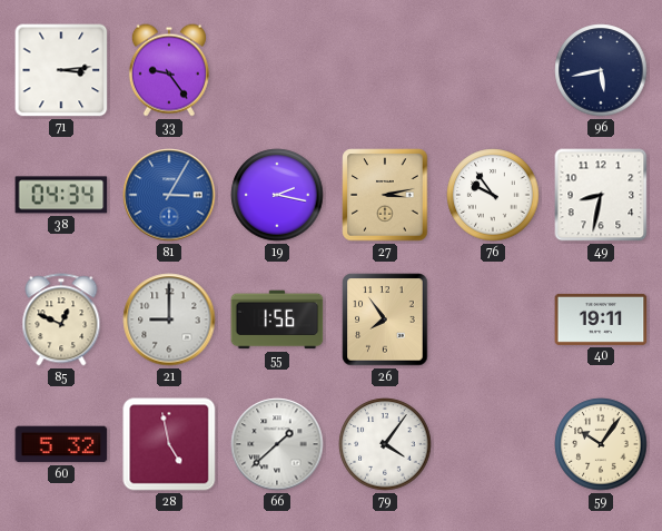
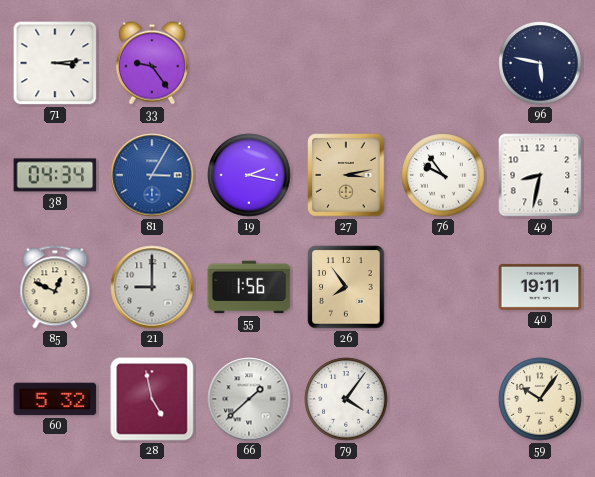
96: 5:43 -> 5:47
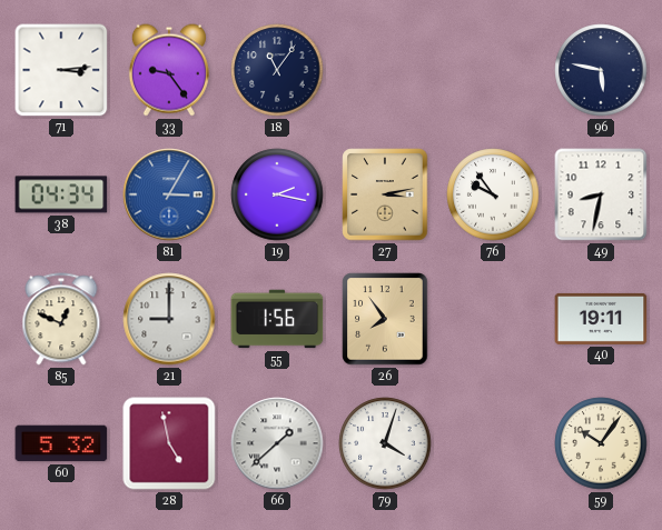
18: none -> 11:06
79: 4:06 -> 4:03
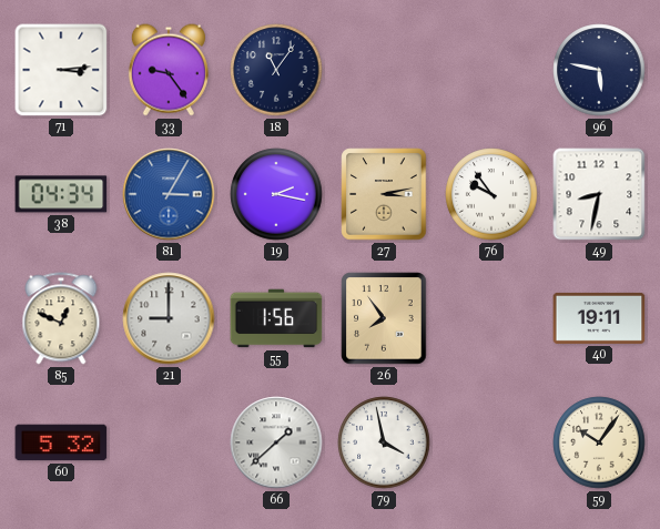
28: 4:58 -> none
79: 4:03 -> 3:58
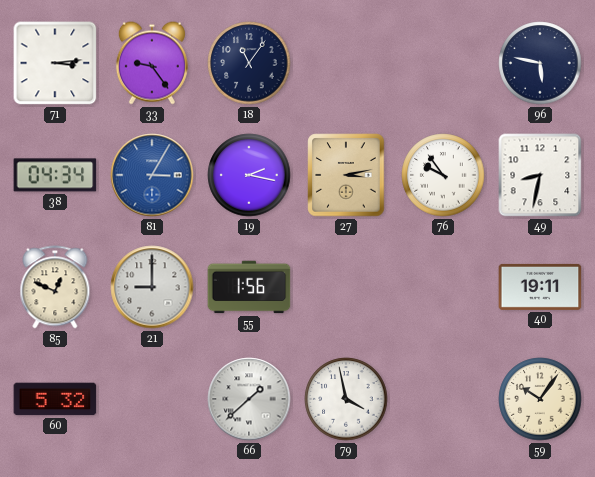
26: 7:54 -> none
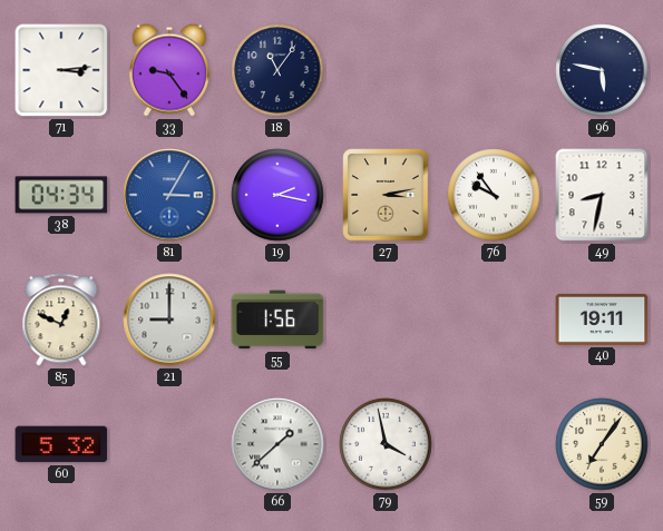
59: 10:06 -> 7:06
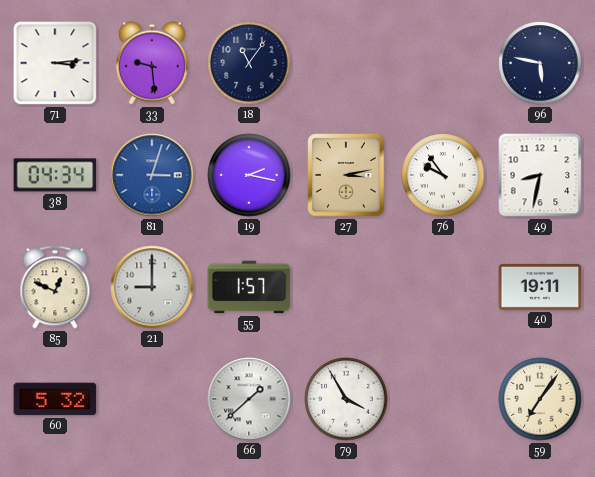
33: 9:24 -> 9:29
81: 3:05 -> 3:03
55: 1:56 -> 1:57
79: 3:58 -> 3:55
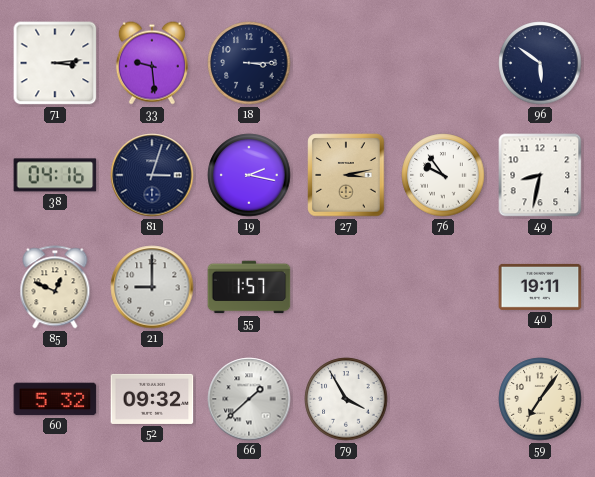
18: 11:06 -> 3:15
96: 5:47 -> 5:51
38: 04:34 -> 04:16
81 dial: blue -> navy
52: none -> 09:32
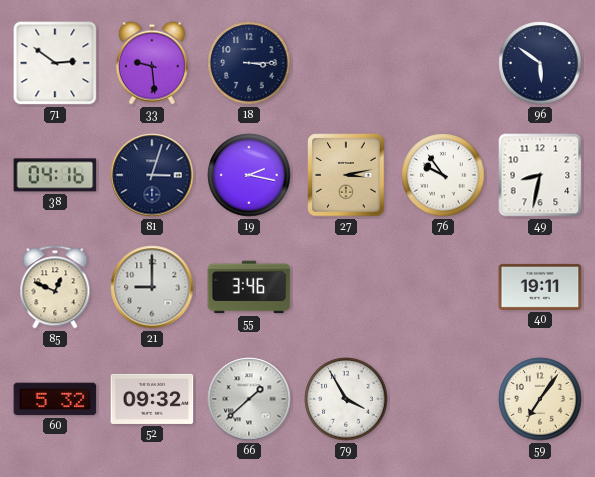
71: 3:14 -> 2:51
55: 1:57 -> 3:46
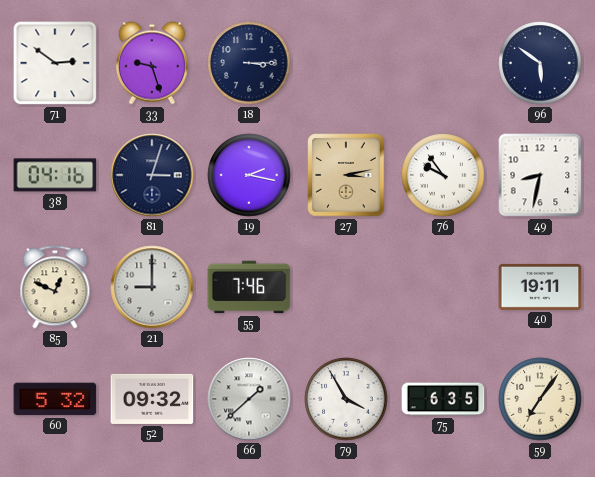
33: 9:29 -> 9:27
55: 3:46 -> 7:46
75: none -> 6:35
